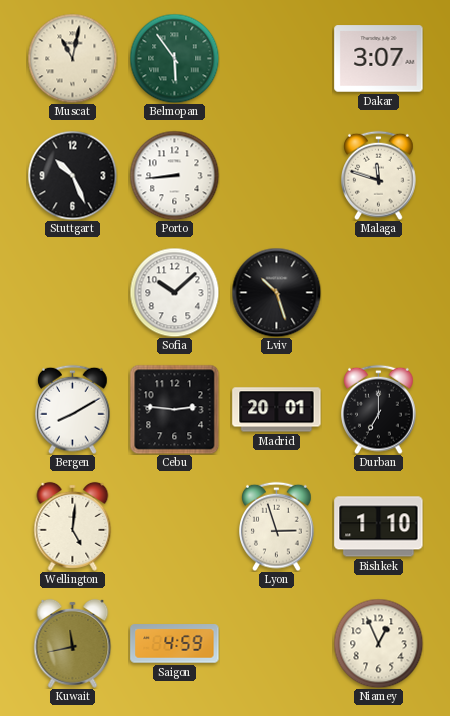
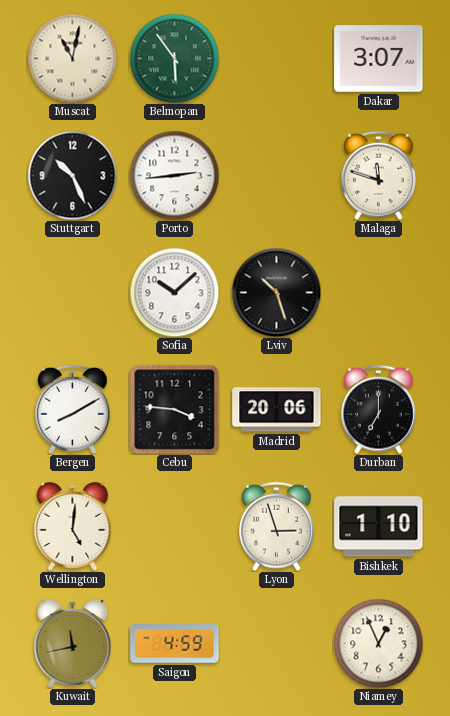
Porto: 8:44 -> 2:44
Cebu: 2:46 -> 3:46
Madrid: 20:01 -> 20:06
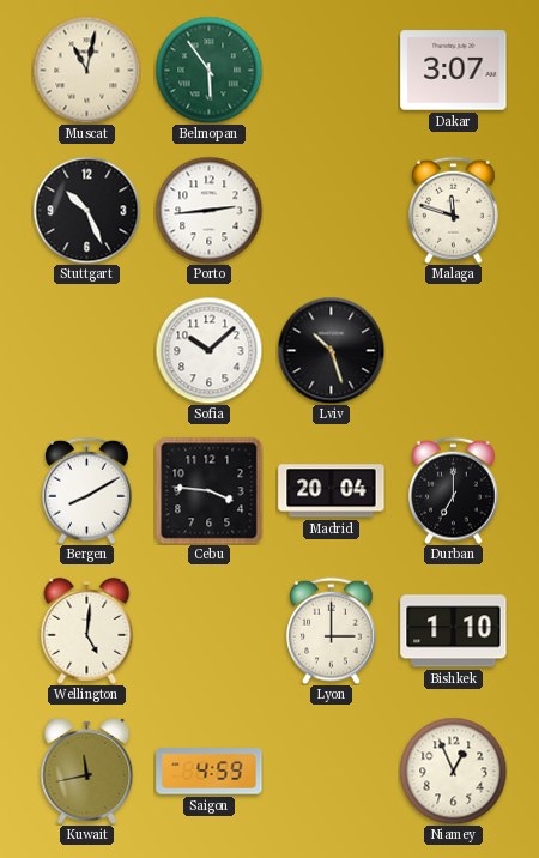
Madrid: 20:06 -> 20:04
Lyon: 2:57 -> 3:00
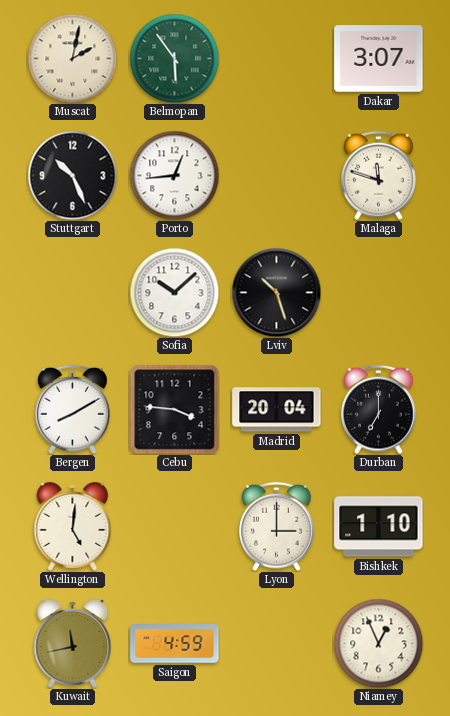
Muscat: 11:02 -> 2:02
Porto: 2:44 -> 12:44
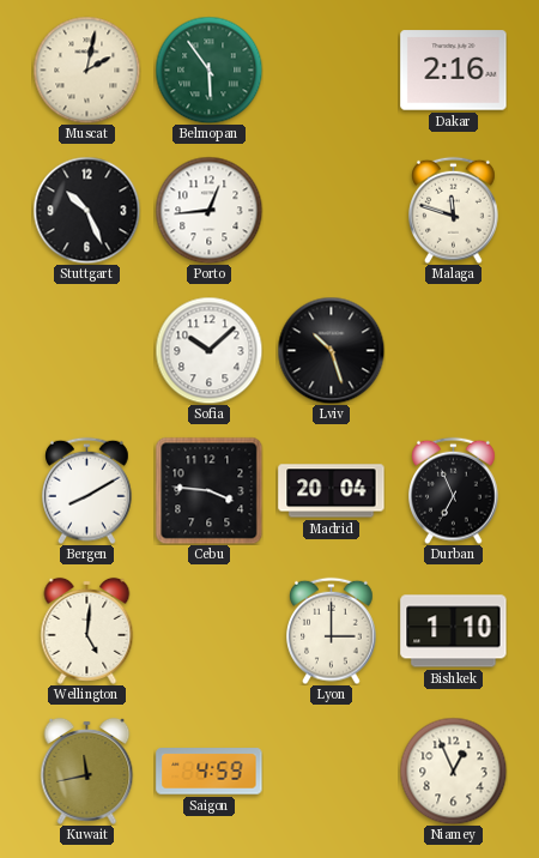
Dakar: 3:07 -> 2:16
Durban: 7:00 -> 6:56
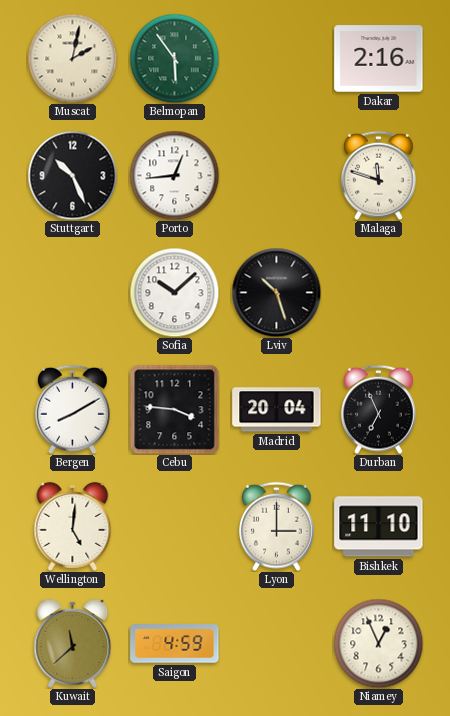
Bishkek: 1:10 -> 11:10
Kuwait: 11:43 -> 11:38
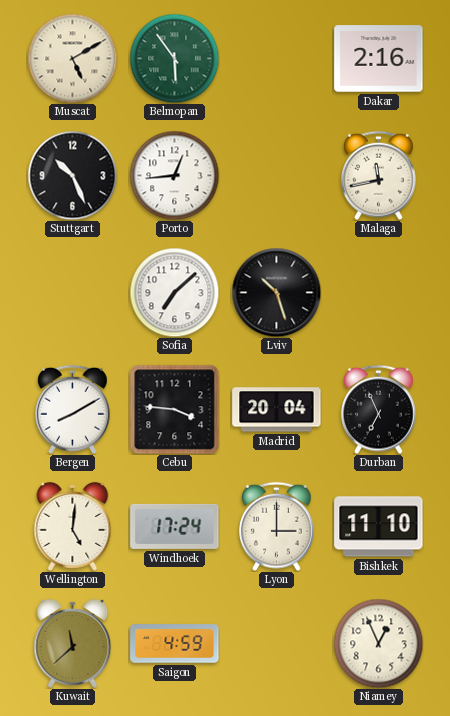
Muscat: 2:02 -> 5:10
Malaga: 11:48 -> 11:43
Sofia: 10:08 -> 7:08
Windhoek: none -> 17:24
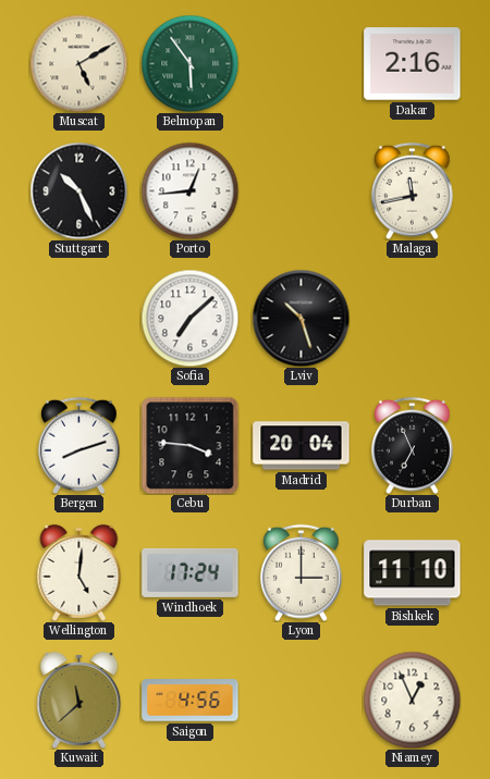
Bergen: 8:10 -> 8:12
Saigon: 4:59 -> 4:56
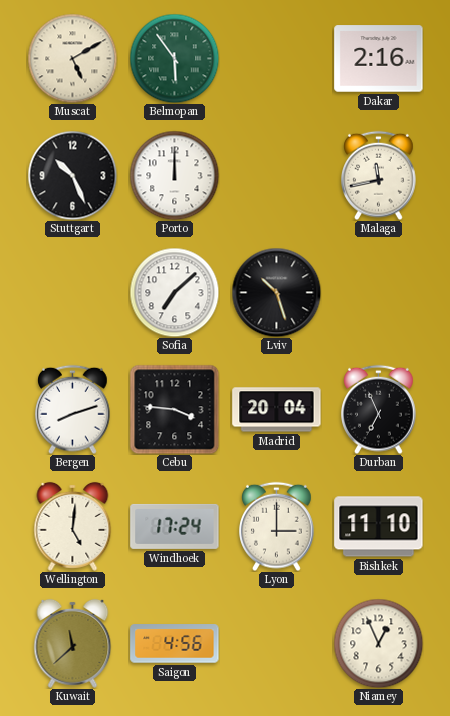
Porto: 12:44 -> 12:00
